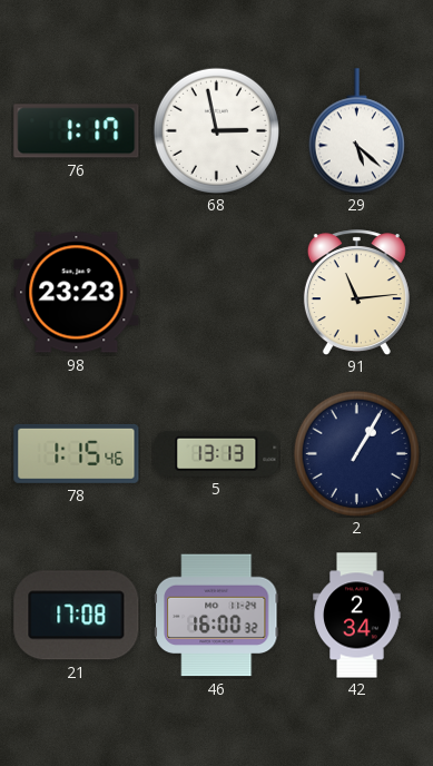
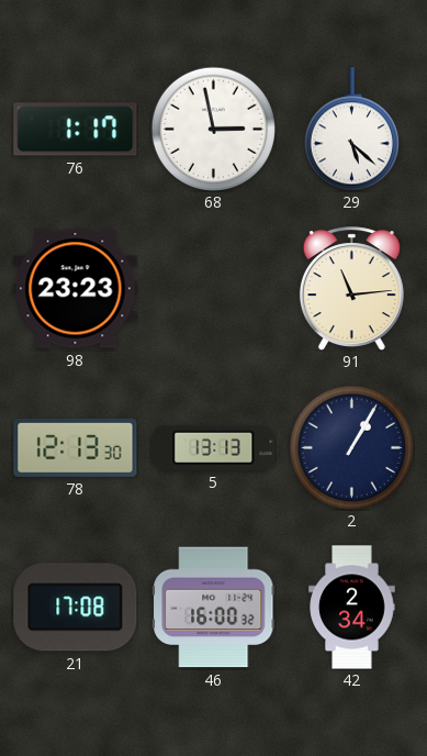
78: 1:15 -> 12:13
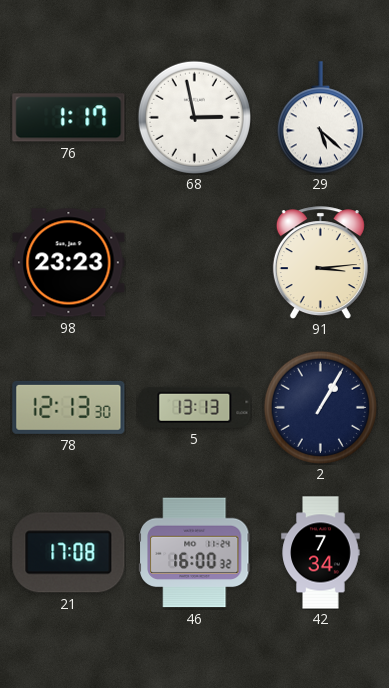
91: 11:14 -> 3:14
42: 2:34 -> 7:34
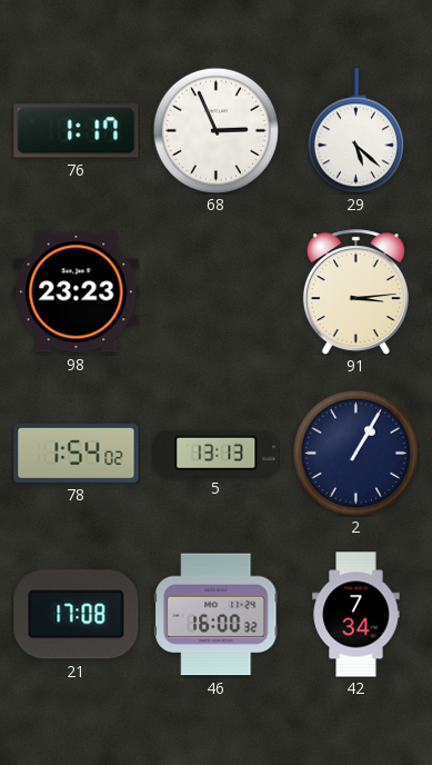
68: 2:58 -> 2:56
78: 12:13 -> 1:54
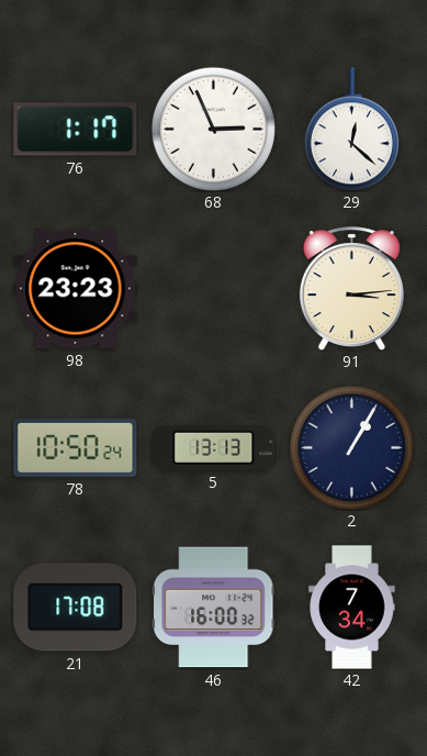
29: 5:22 -> 12:22
78: 1:54 -> 10:50
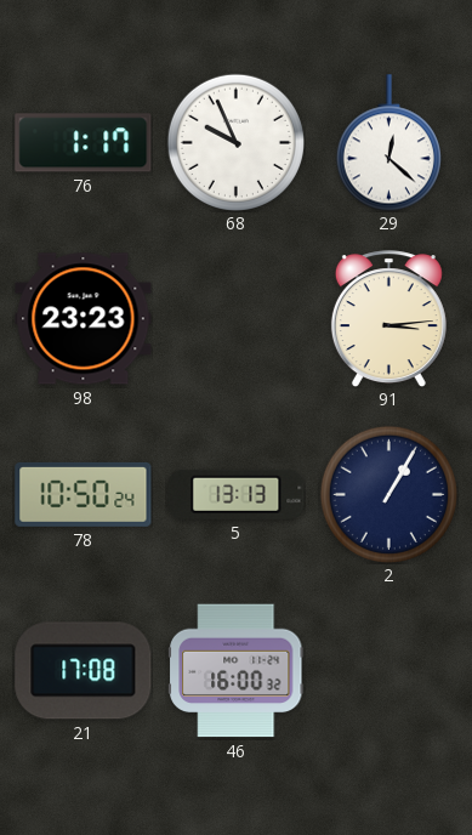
68: 2:56 -> 9:56
42: 7:34 -> none
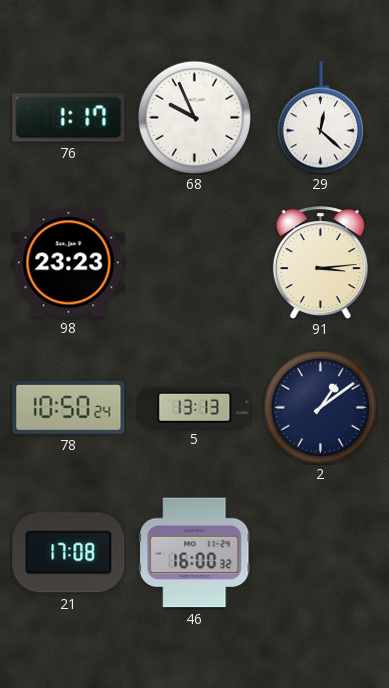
2: 1:05 -> 1:09
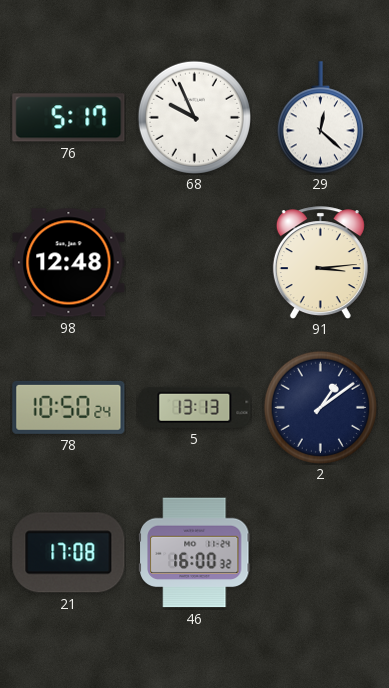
76: 1:17 -> 5:17
98: 23:23 -> 12:48
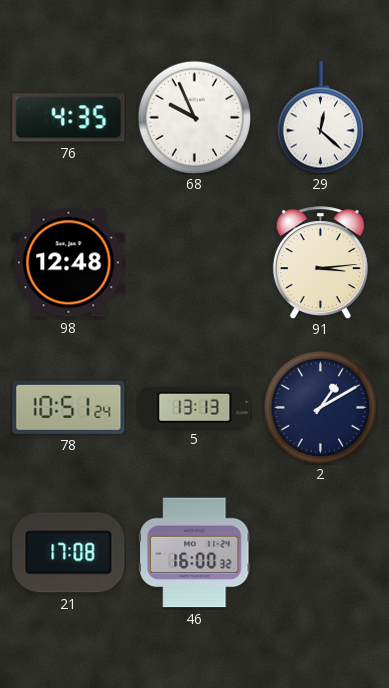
76: 5:17 -> 4:35
78: 10:50 -> 10:51
2: 1:09 -> 1:10
